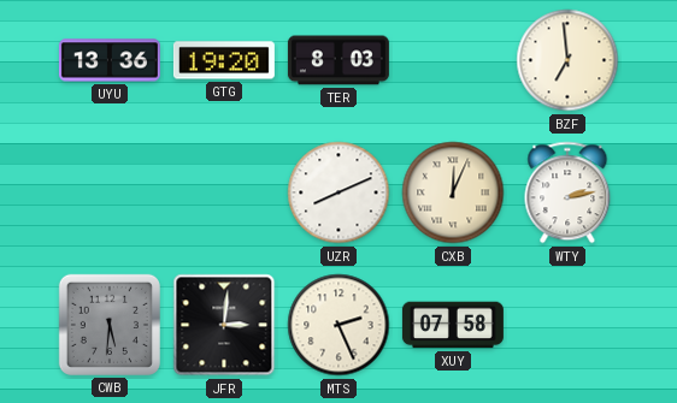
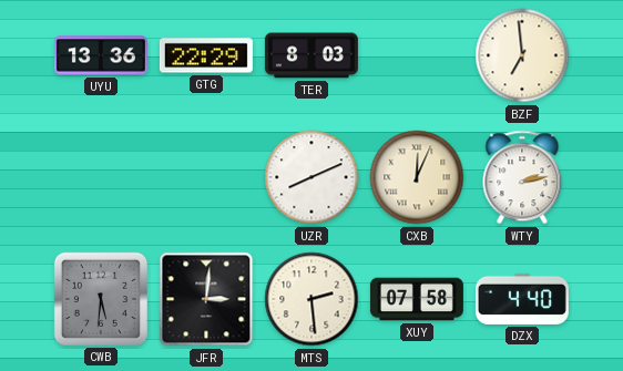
GTG: 19:20 -> 22:29
MTS: 2:26 -> 2:29
DZX: none -> 4:40
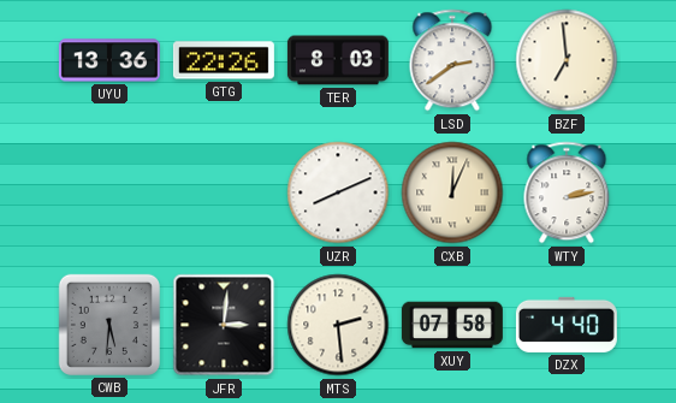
GTG: 22:29 -> 22:26
LSD: none -> 2:39
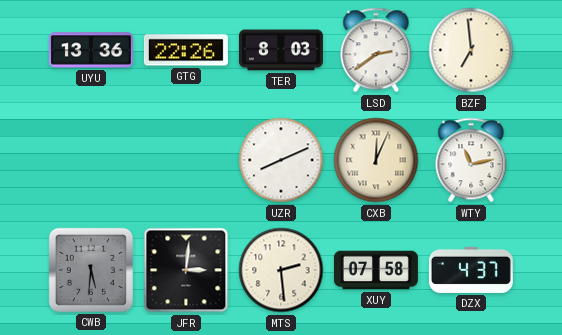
WTY: 2:13 -> 11:13
DZX: 4:40 -> 4:37
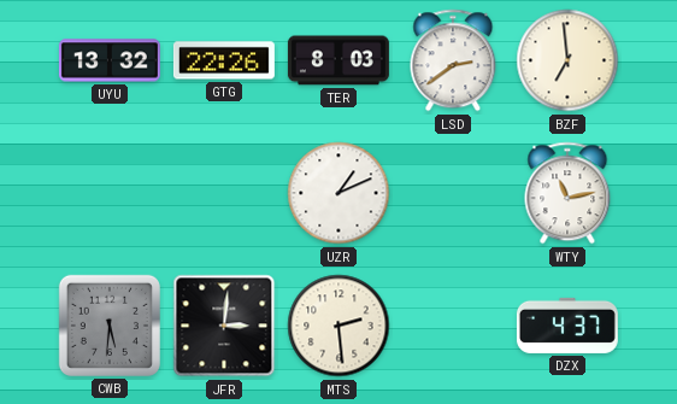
UYU: 13:36 -> 13:32
UZR: 8:11 -> 1:11
CXB: 12:04 -> none
XUY: 07:58 -> none
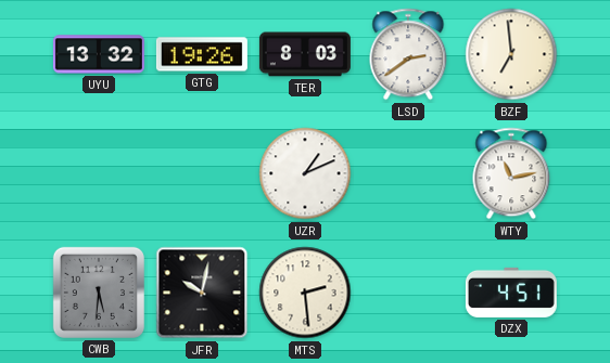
GTG: 22:26 -> 19:26
JFR: 3:01 -> 10:02
DZX: 4:37 -> 4:51
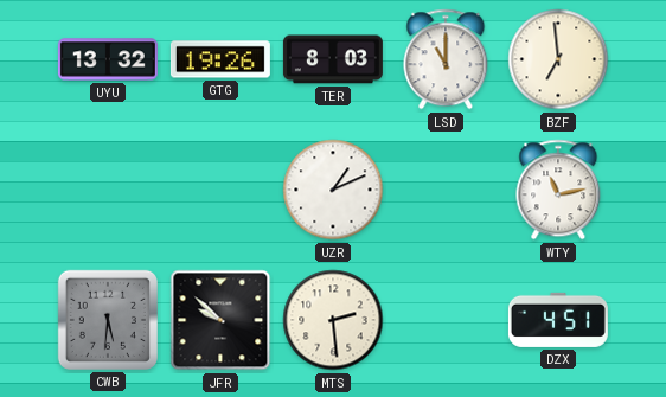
LSD: 2:39 -> 11:00
JFR: 10:02 -> 9:52
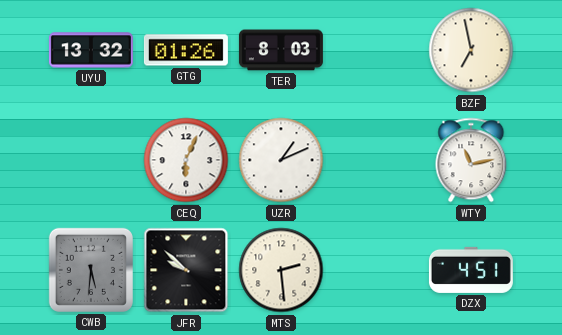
GTG: 19:26 -> 01:26
LSD: 11:00 -> none
BZF: 6:59 -> 6:58
CEQ: none -> 6:04
